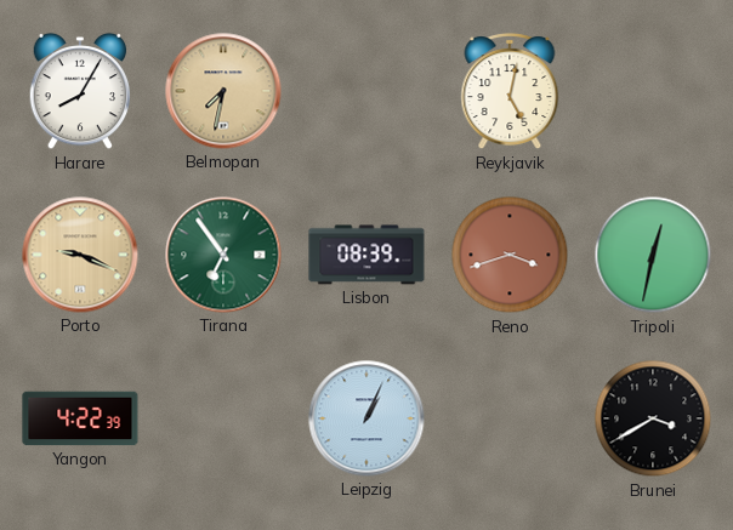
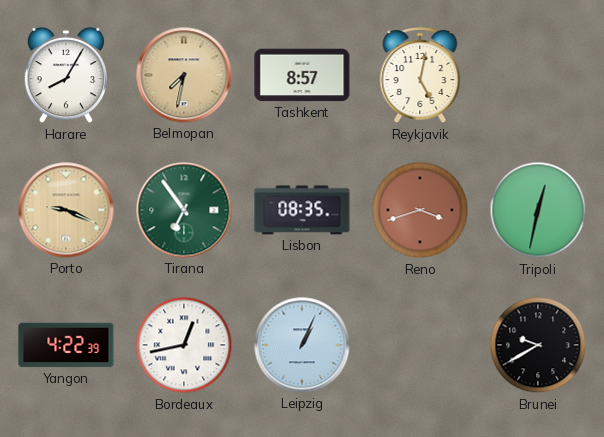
Tashkent: none -> 8:57
Lisbon: 08:39 -> 08:35
Bordeaux: none -> 12:43
Brunei: 3:40 -> 9:40
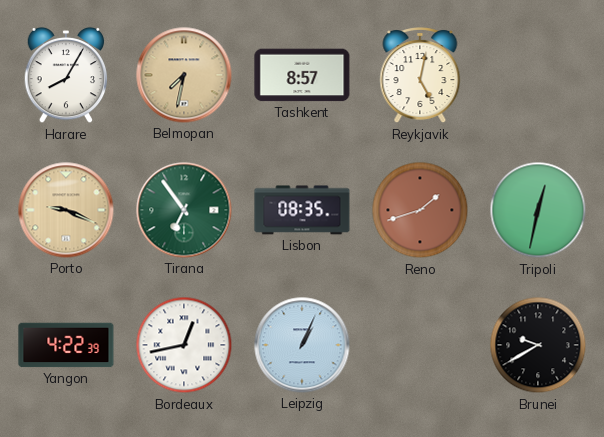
Reno: 3:42 -> 1:42
